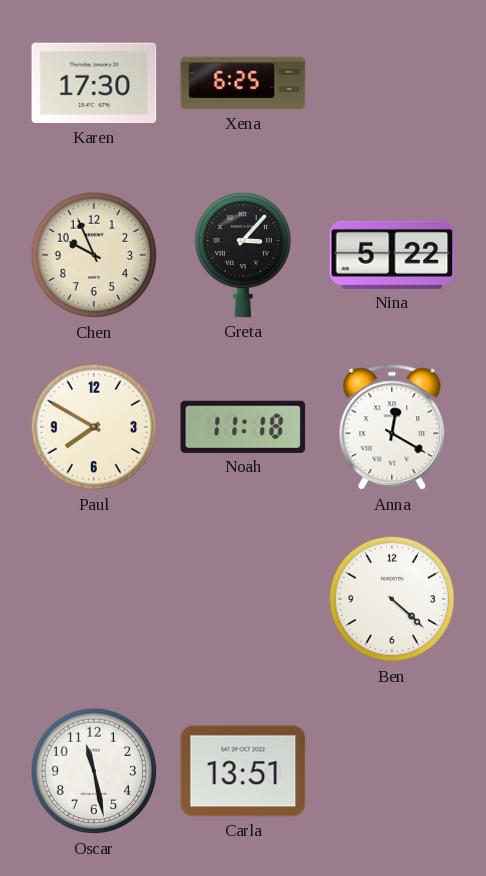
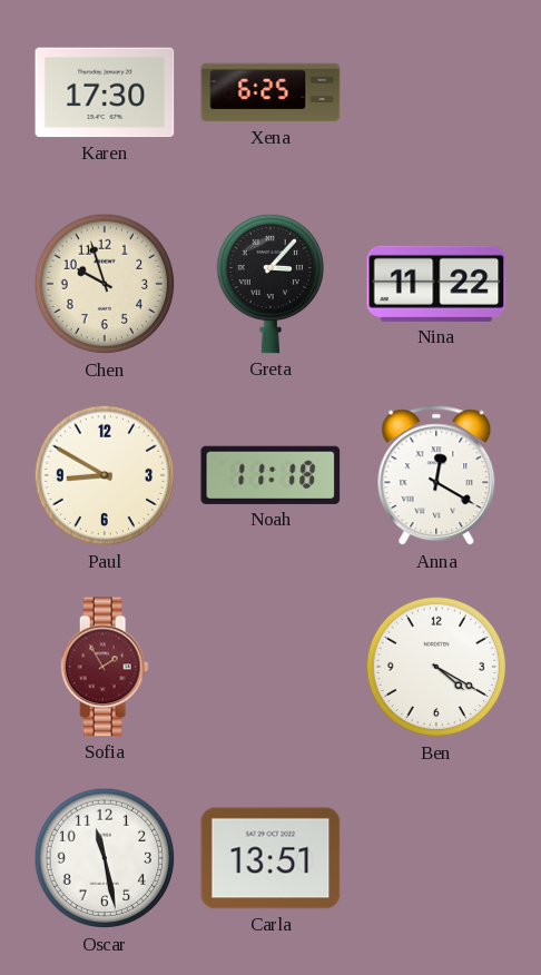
Chen: 9:56 -> 9:57
Nina: 5:22 -> 11:22
Paul: 7:50 -> 8:50
Sofia: none -> 1:55
Ben: 4:22 -> 4:20
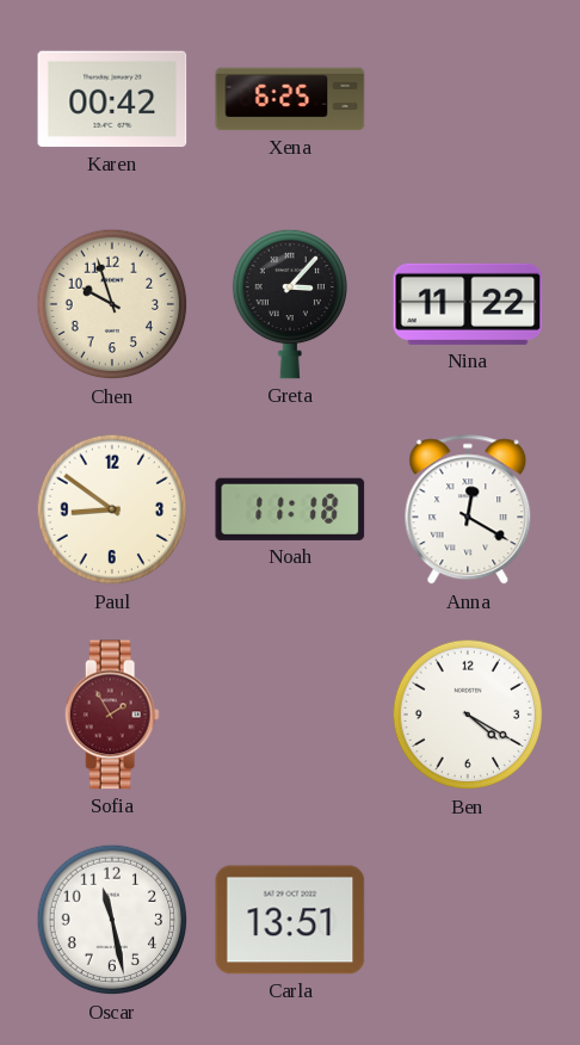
Karen: 17:30 -> 00:42
Paul: 8:50 -> 8:51
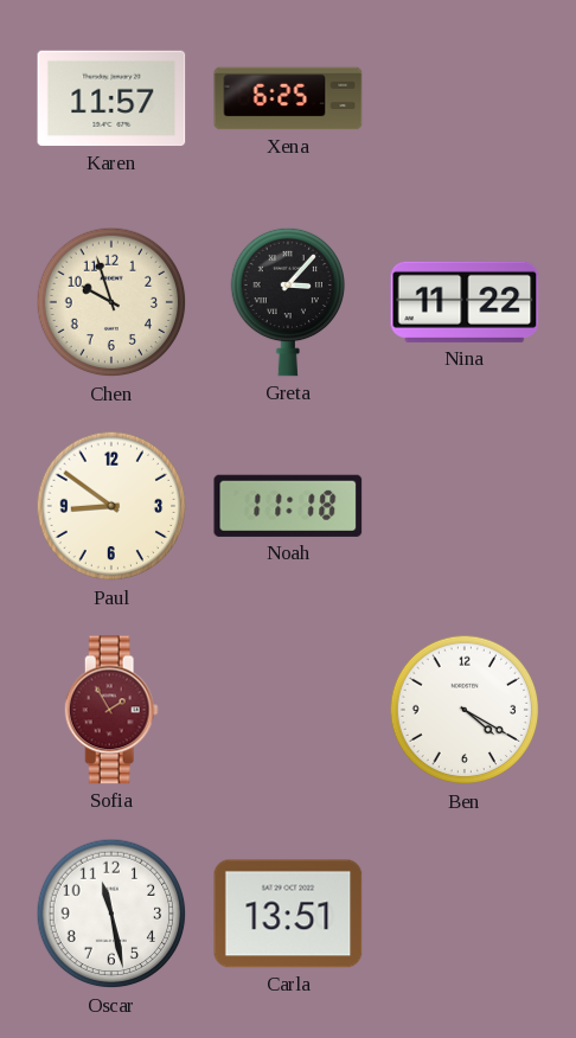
Karen: 00:42 -> 11:57
Anna: 12:20 -> none
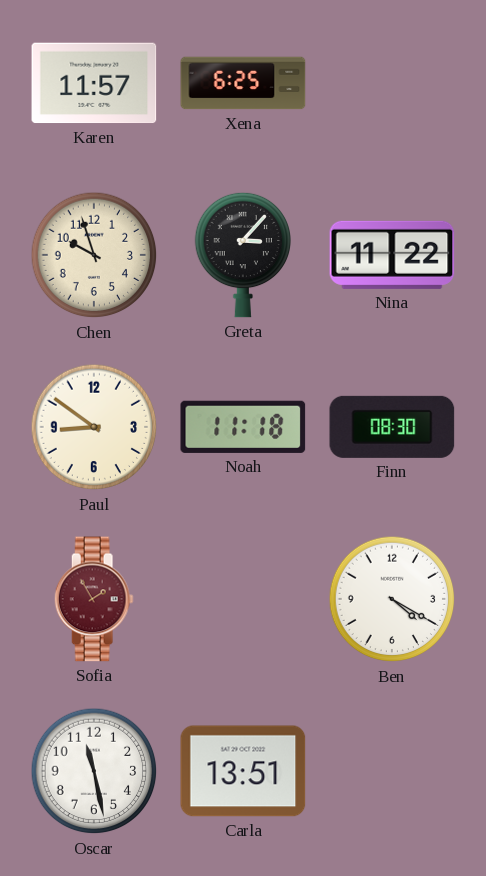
Finn: none -> 08:30
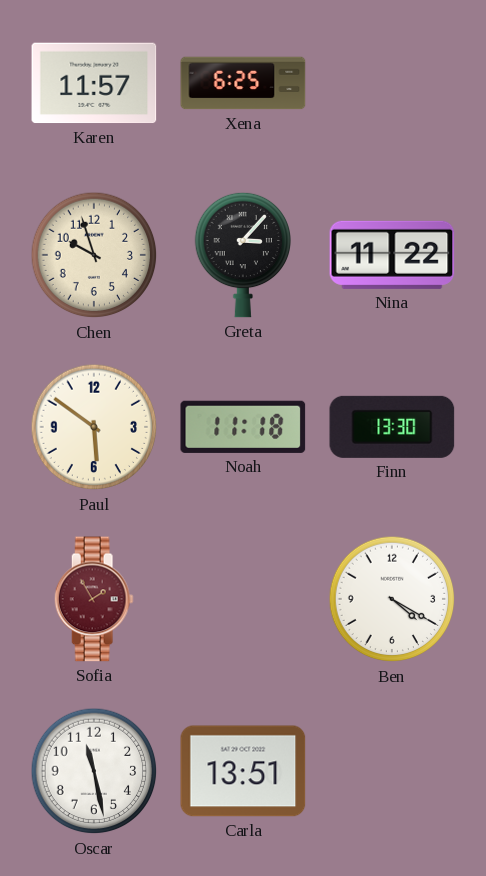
Paul: 8:51 -> 5:51
Finn: 08:30 -> 13:30
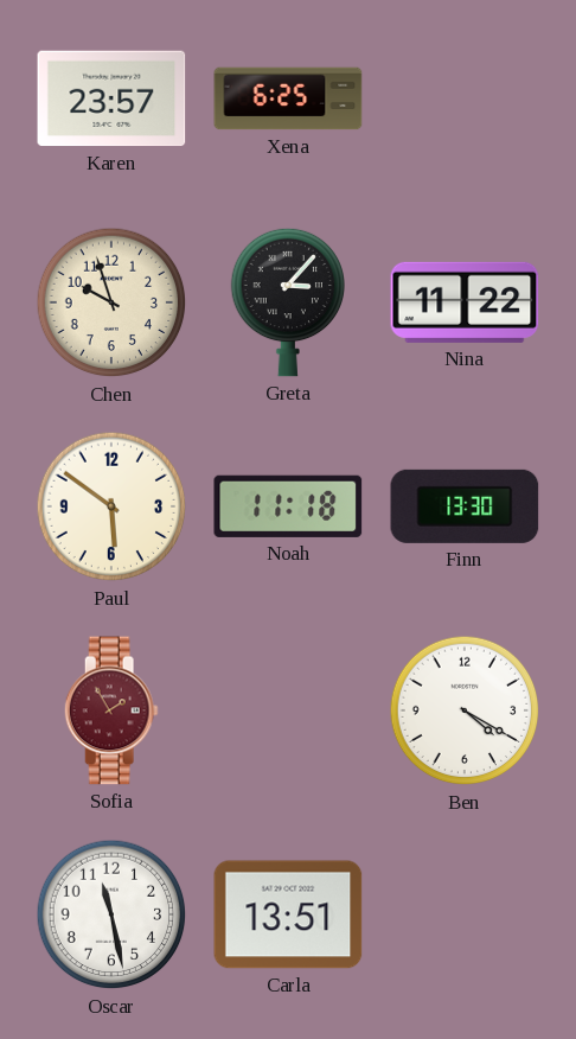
Karen: 11:57 -> 23:57
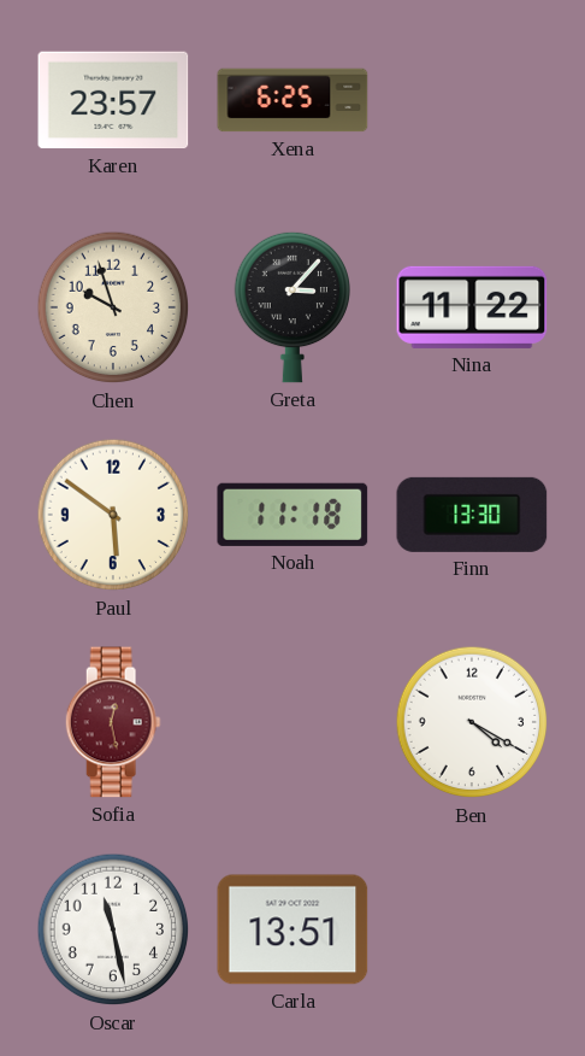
Sofia: 1:55 -> 12:28
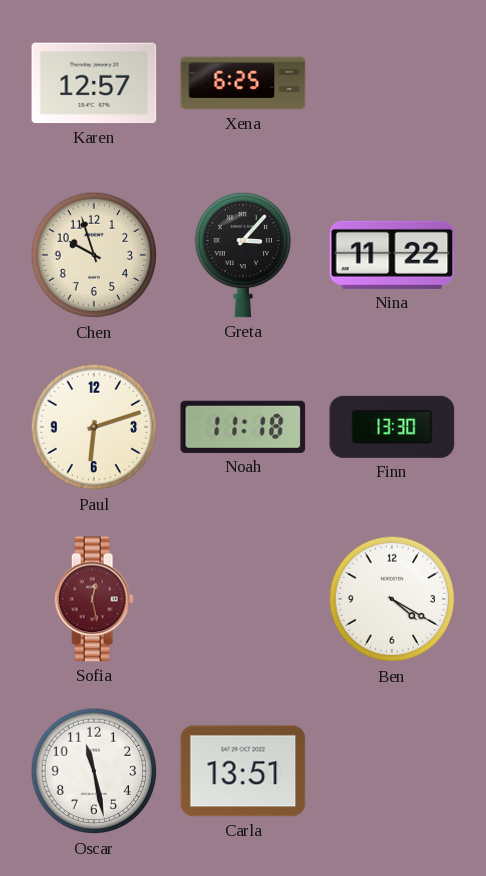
Karen: 23:57 -> 12:57
Paul: 5:51 -> 6:12
